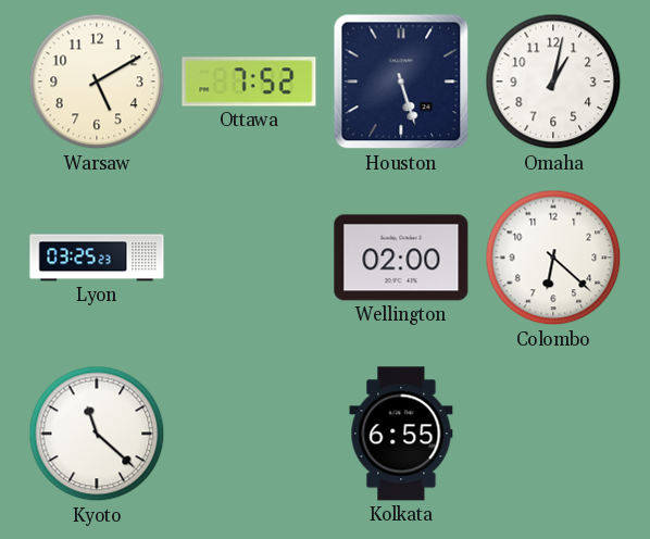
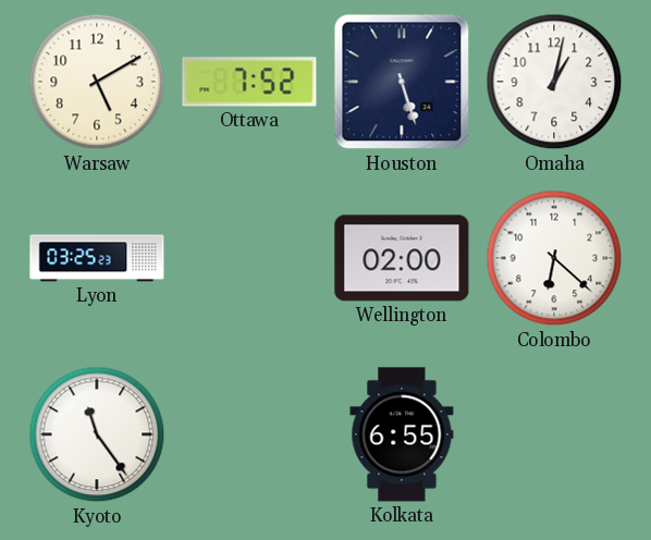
Kyoto: 11:22 -> 11:24
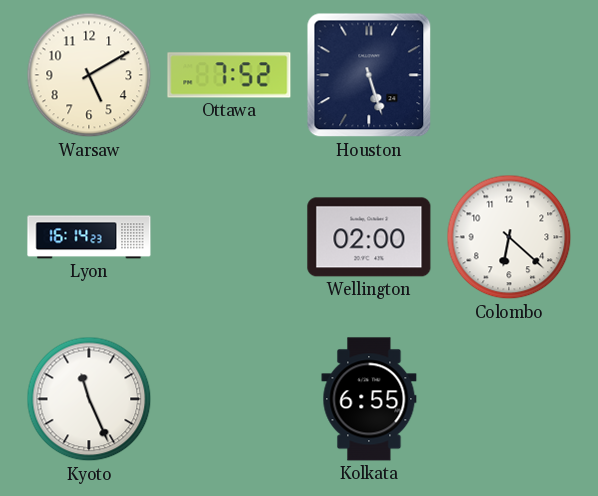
Omaha: 1:02 -> none
Lyon: 03:25 -> 16:14
Kyoto: 11:24 -> 11:26
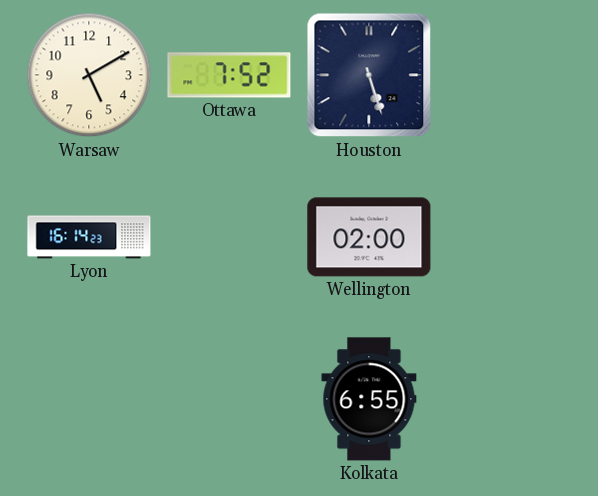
Colombo: 6:22 -> none
Kyoto: 11:26 -> none
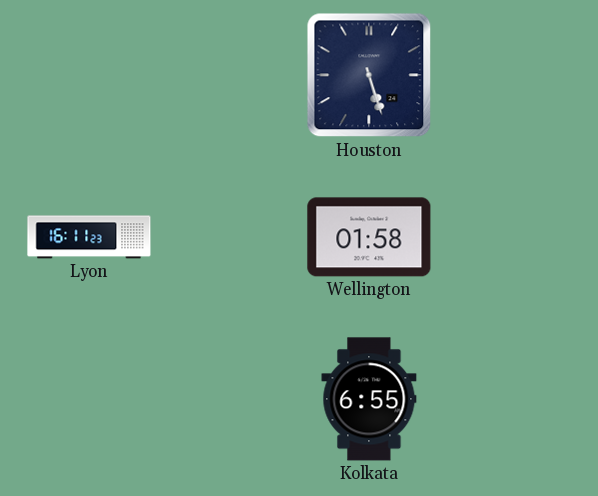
Warsaw: 5:10 -> none
Ottawa: 7:52 -> none
Lyon: 16:14 -> 16:11
Wellington: 02:00 -> 01:58
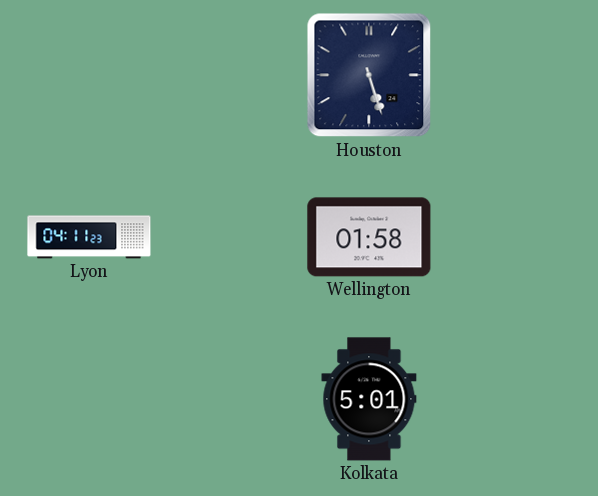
Lyon: 16:11 -> 04:11
Kolkata: 6:55 -> 5:01
